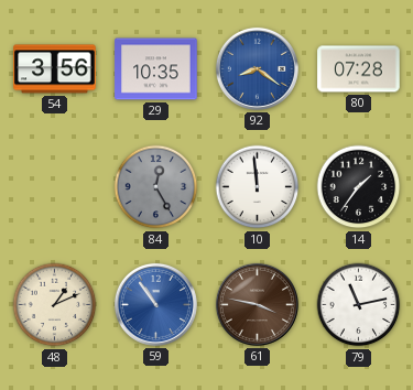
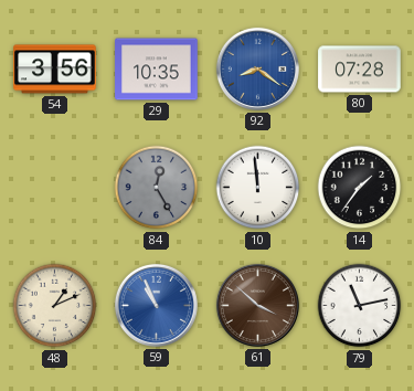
59: 10:54 -> 10:56
61: 3:47 -> 3:52
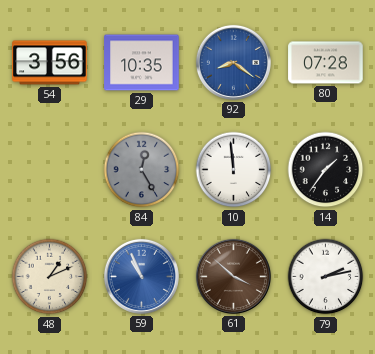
79: 11:13 -> 2:13
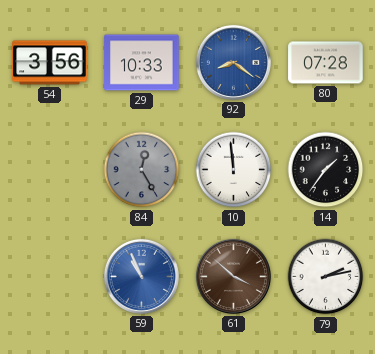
29: 10:35 -> 10:33
48: 1:11 -> none
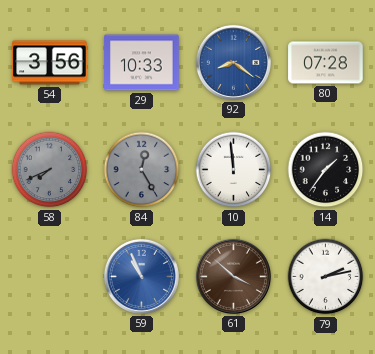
58: none -> 7:41
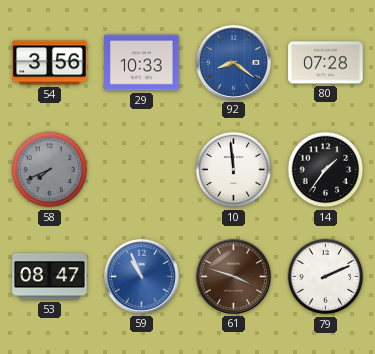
84: 12:25 -> none
53: none -> 08:47
61: 3:52 -> 3:48
79: 2:13 -> 2:11
